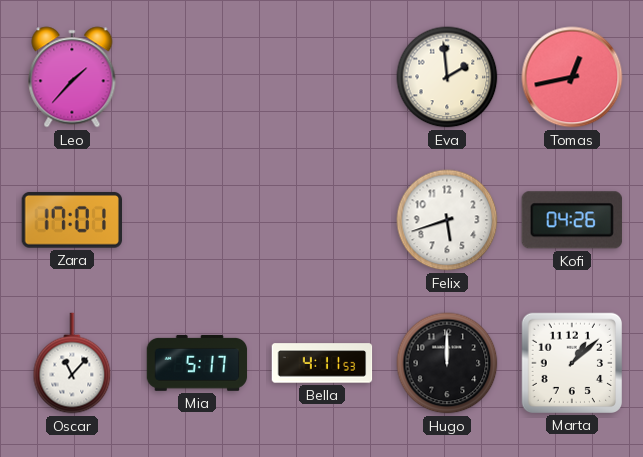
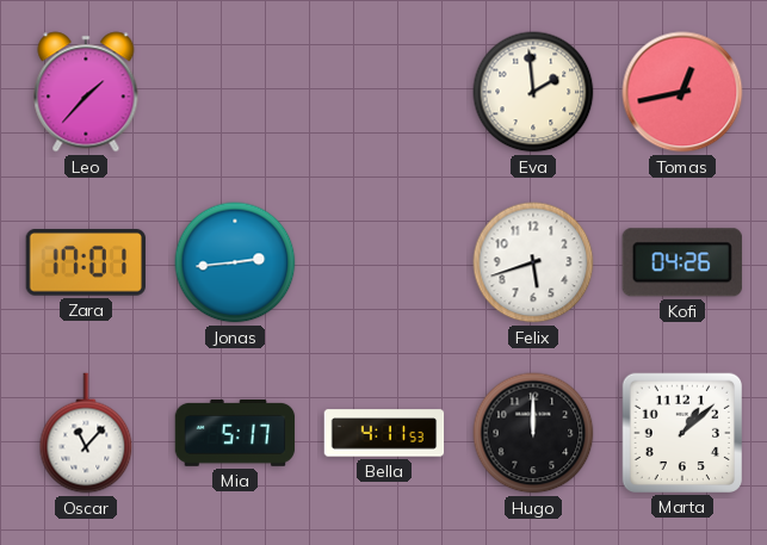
Jonas: none -> 2:44
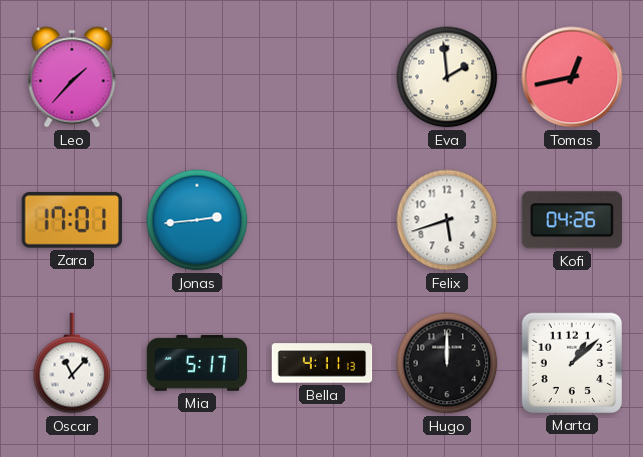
Bella: 4:11:53 -> 4:11:13
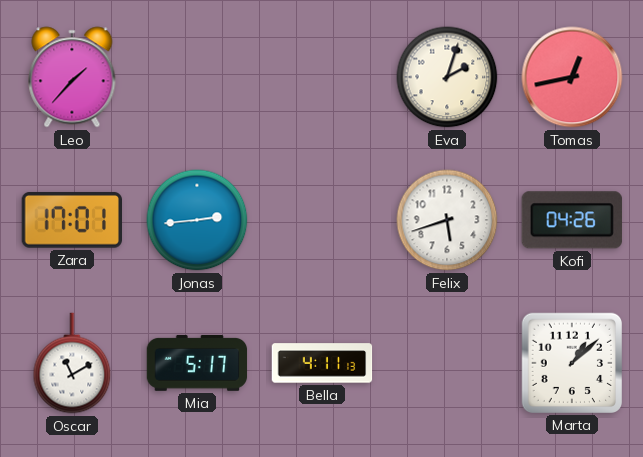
Eva: 1:59 -> 2:03
Oscar: 11:07 -> 11:10
Hugo: 12:00 -> none
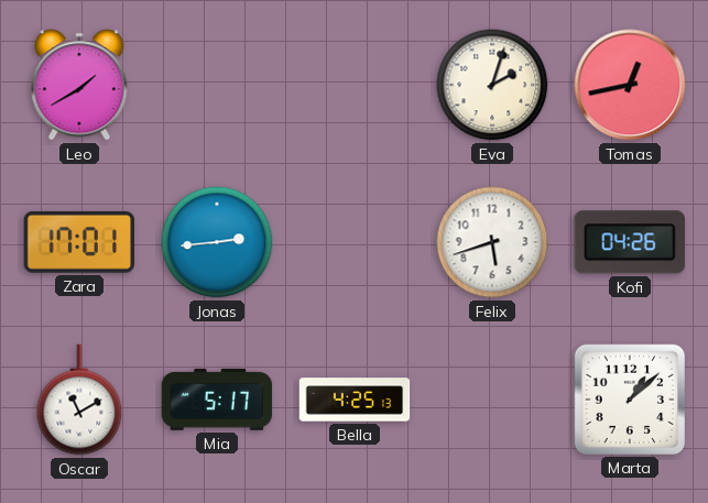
Leo: 1:37 -> 1:40
Bella: 4:11 -> 4:25
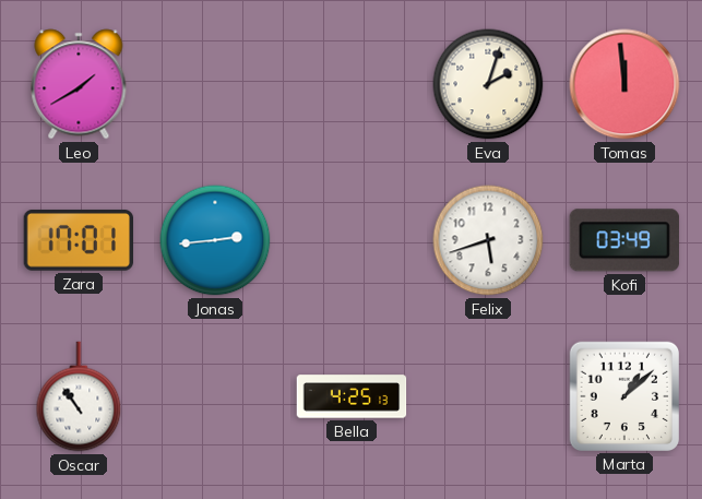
Tomas: 12:43 -> 11:59
Kofi: 04:26 -> 03:49
Oscar: 11:10 -> 10:54
Mia: 5:17 -> none
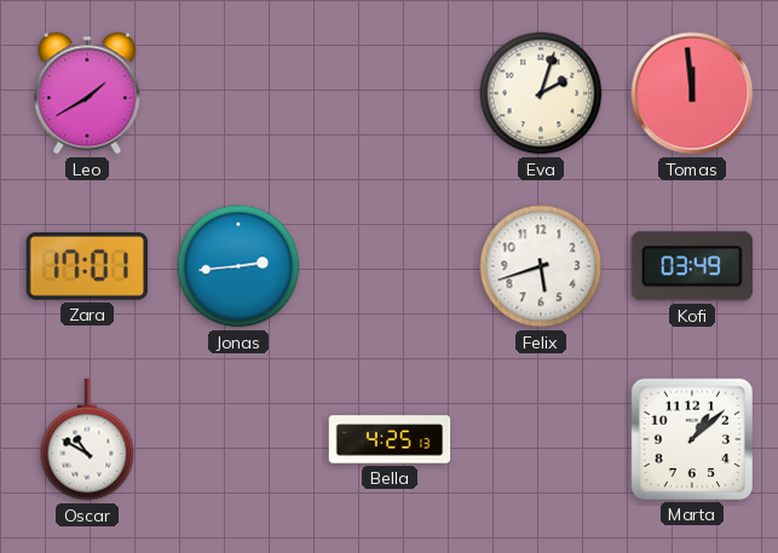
Oscar: 10:54 -> 10:50
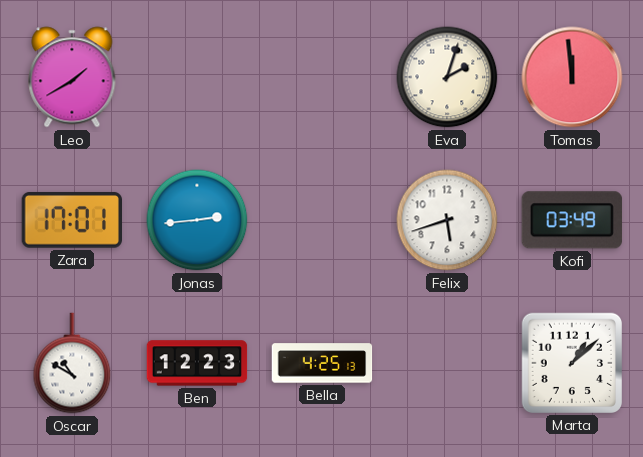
Ben: none -> 12:23
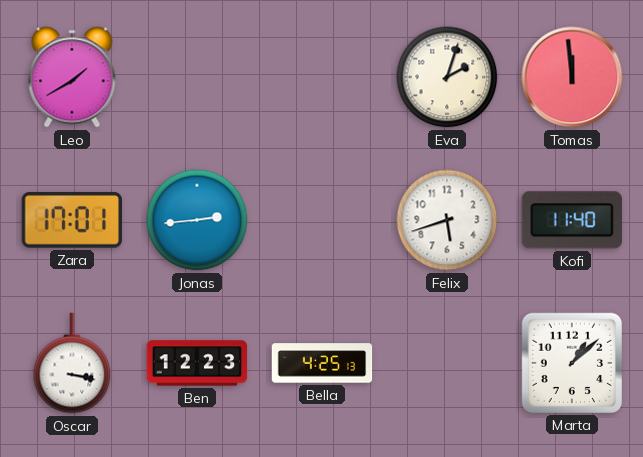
Kofi: 03:49 -> 11:40
Oscar: 10:50 -> 3:17
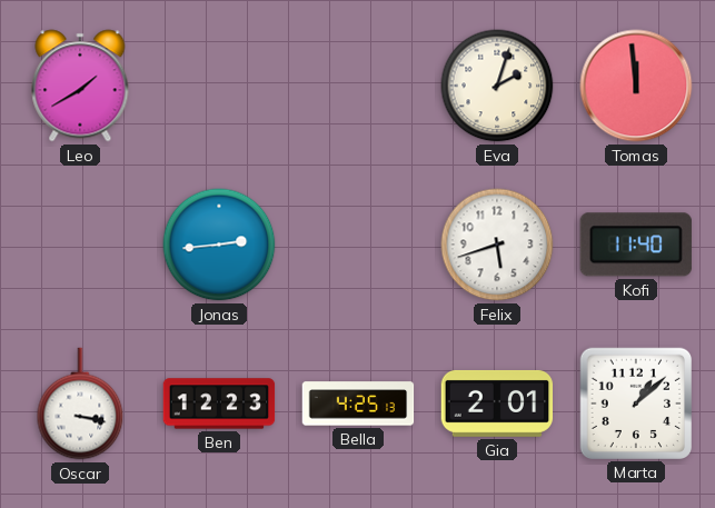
Zara: 17:01 -> none
Gia: none -> 2:01
